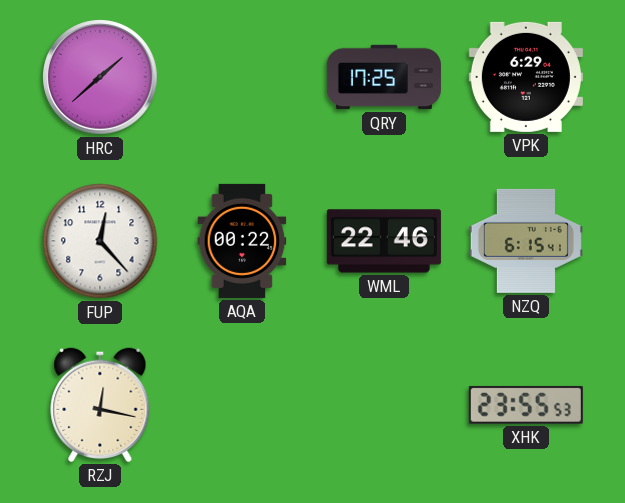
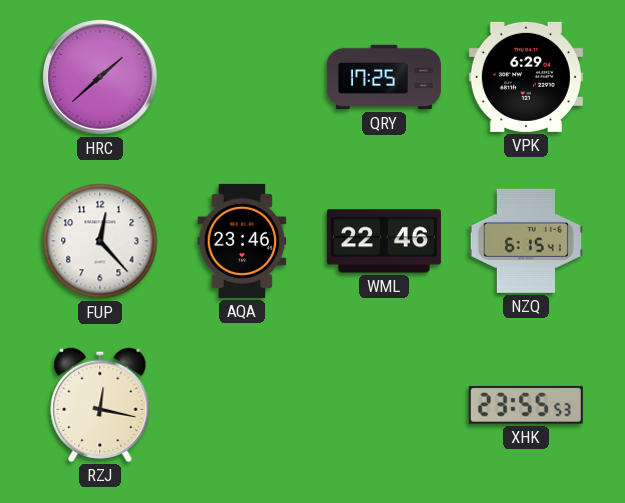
AQA: 00:22 -> 23:46
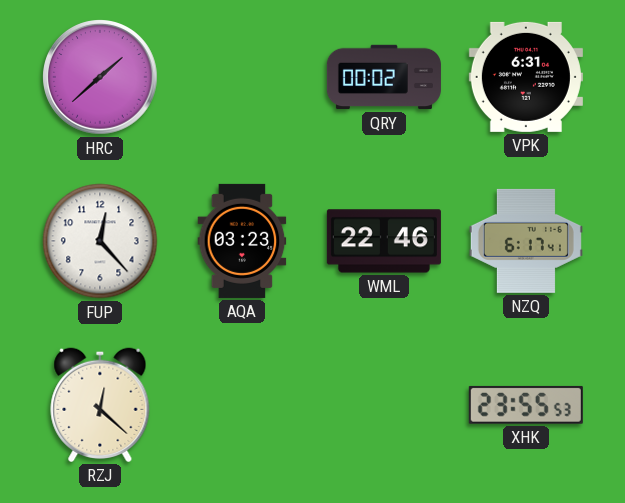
QRY: 17:25 -> 00:02
VPK: 6:29 -> 6:31
AQA: 23:46 -> 03:23
NZQ: 6:15 -> 6:17
RZJ: 12:17 -> 12:22
